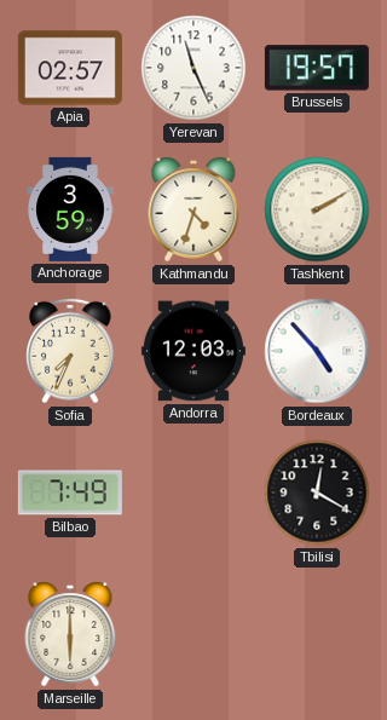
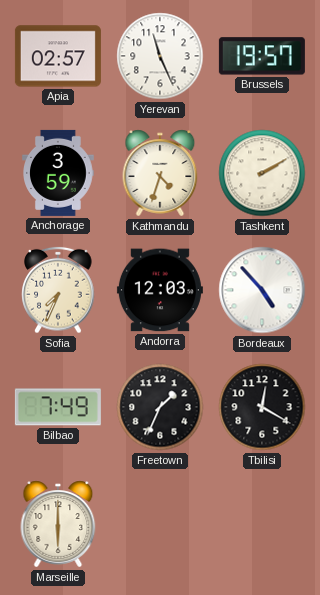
Freetown: none -> 1:34
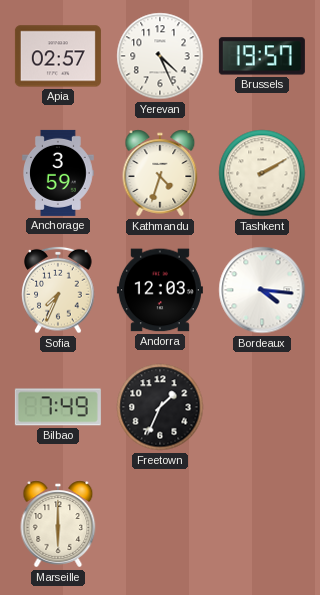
Yerevan: 11:26 -> 4:26
Bordeaux: 4:53 -> 4:16
Tbilisi: 12:20 -> none
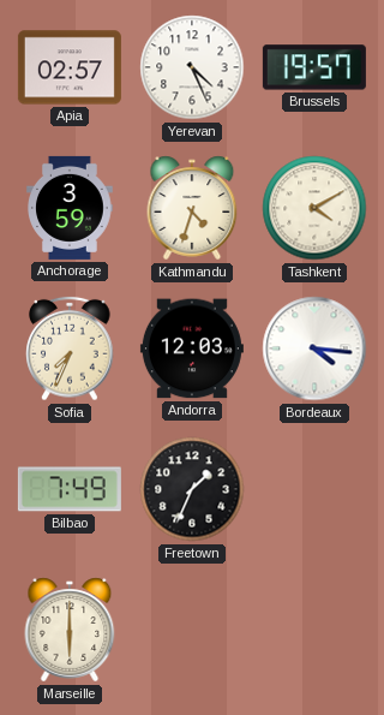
Tashkent: 2:10 -> 4:10
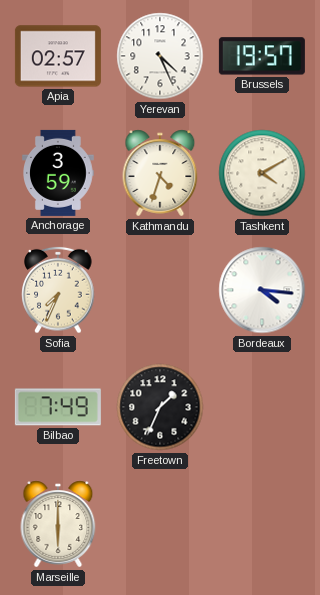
Andorra: 12:03 -> none
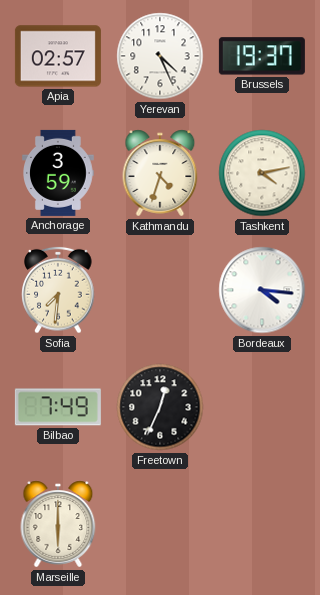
Brussels: 19:57 -> 19:37
Tashkent: 4:10 -> 4:13
Sofia: 7:34 -> 7:31
Freetown: 1:34 -> 12:34
